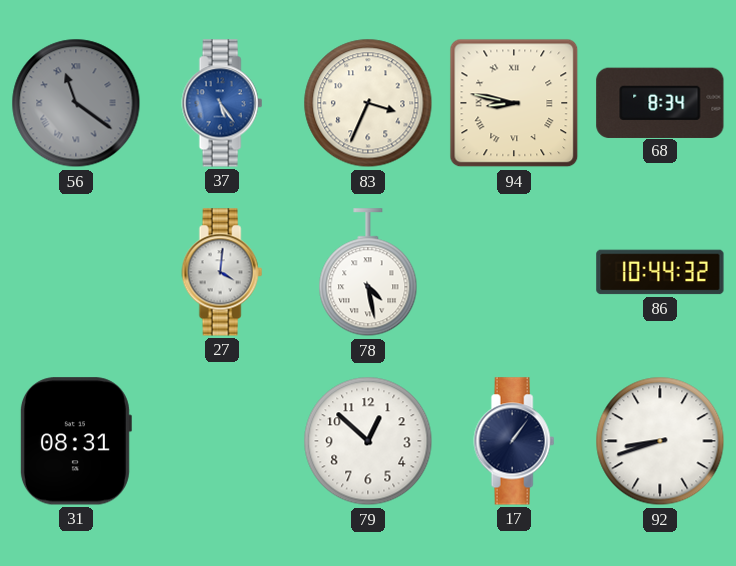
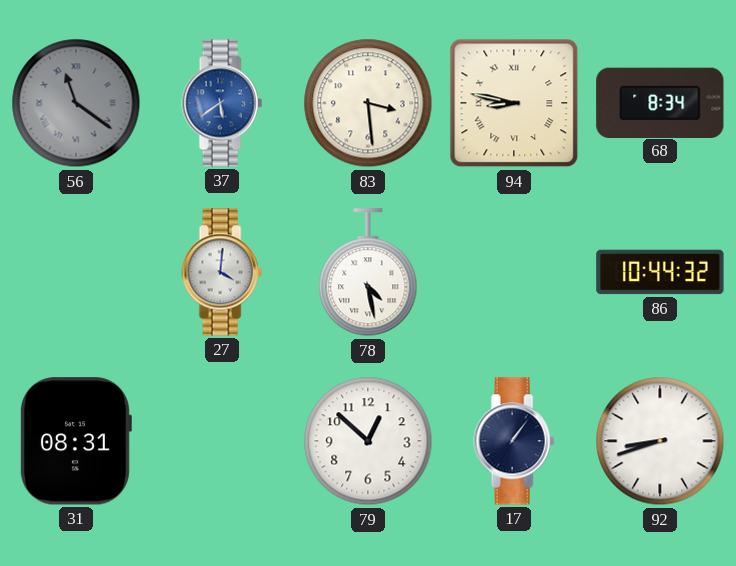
37: 5:24 -> 5:39
83: 3:34 -> 3:29
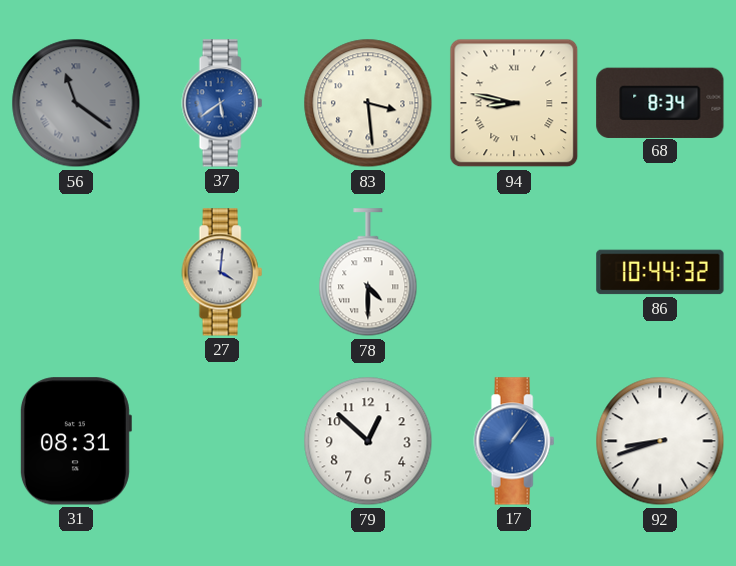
78: 4:28 -> 4:30
17 dial: navy -> blue
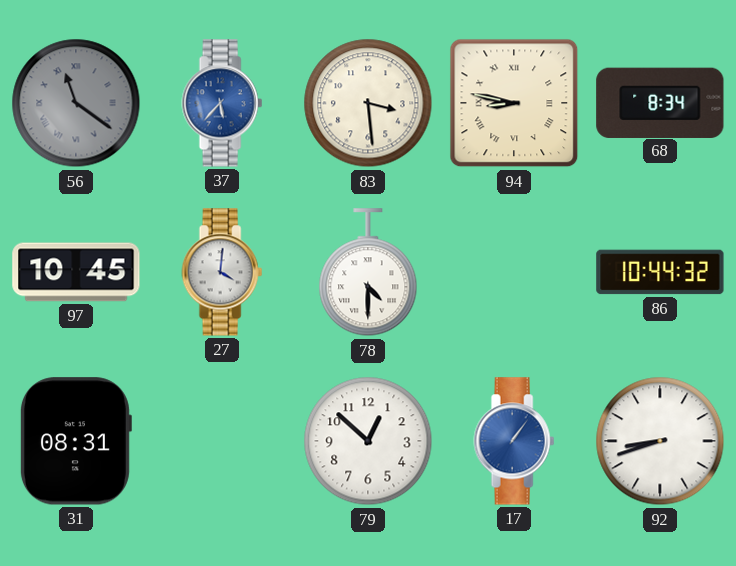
37: 5:39 -> 5:37
97: none -> 10:45
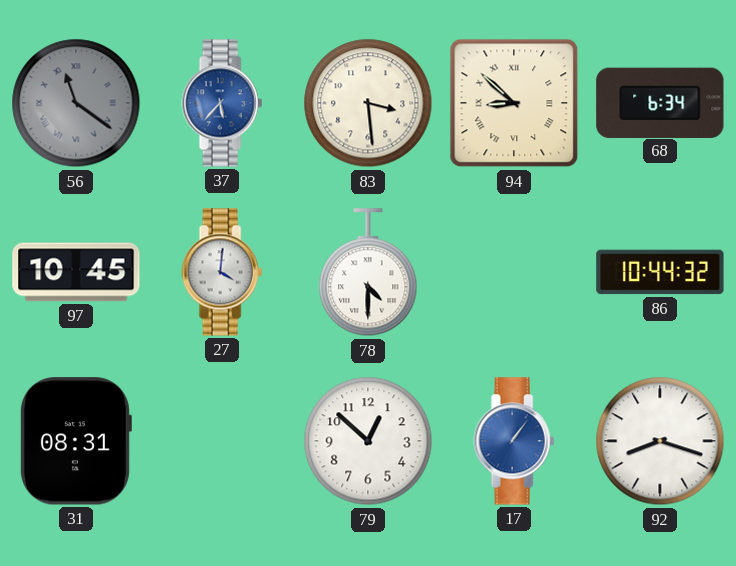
94: 8:47 -> 8:52
68: 8:34 -> 6:34
92: 8:42 -> 8:18
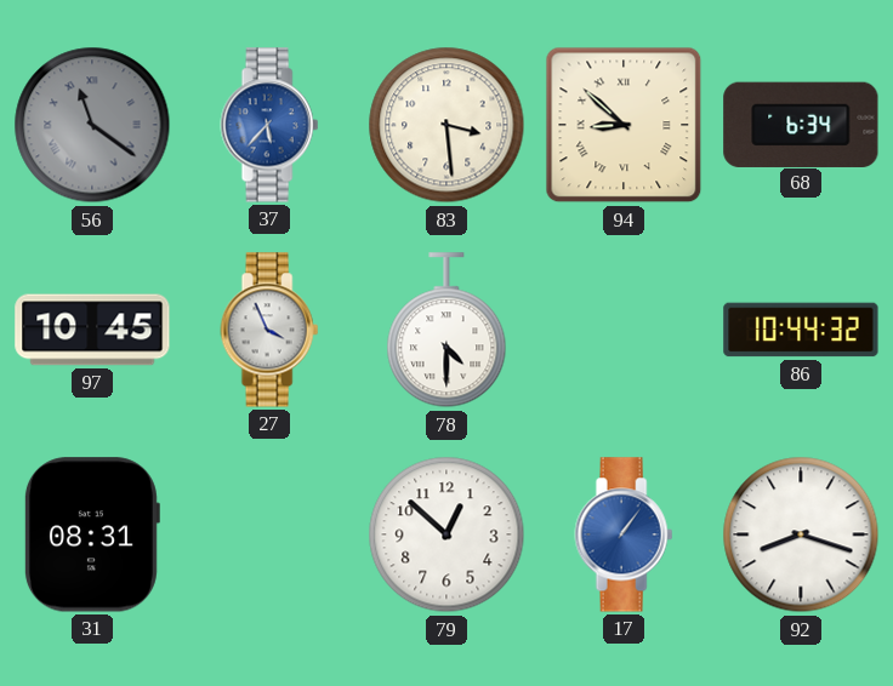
27: 4:01 -> 3:56
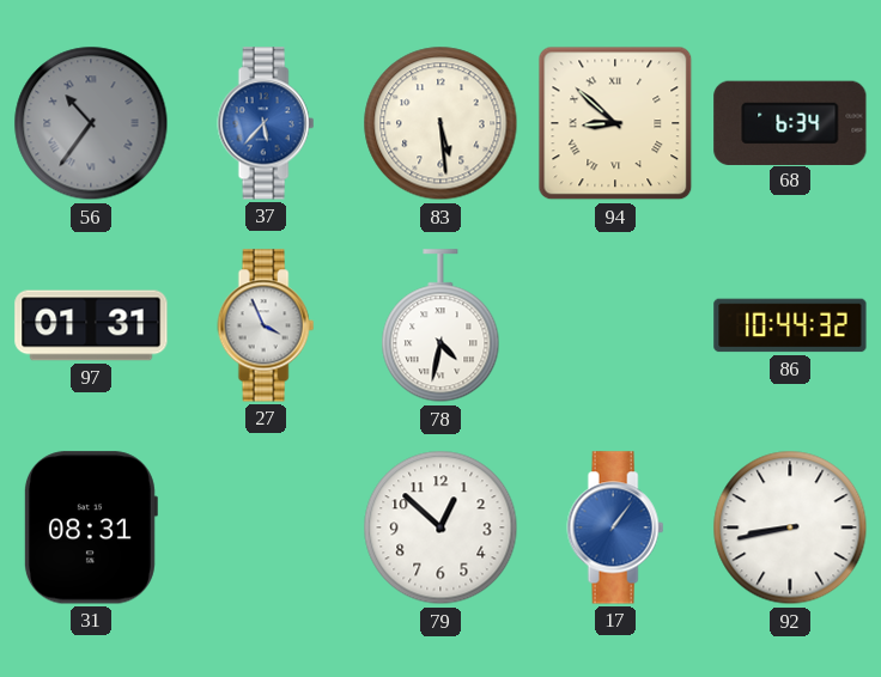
56: 11:21 -> 10:36
83: 3:29 -> 5:29
97: 10:45 -> 01:31
78: 4:30 -> 4:32
92: 8:18 -> 8:43
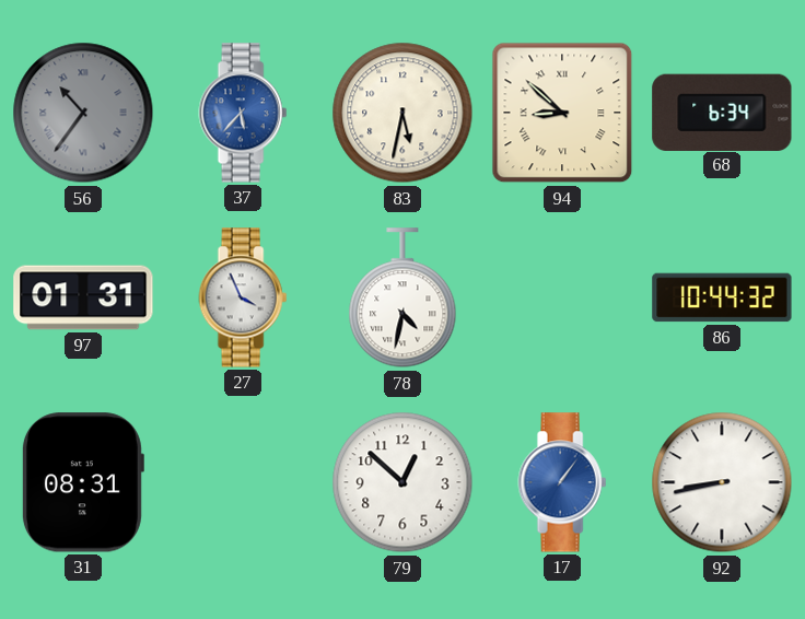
83: 5:29 -> 5:32
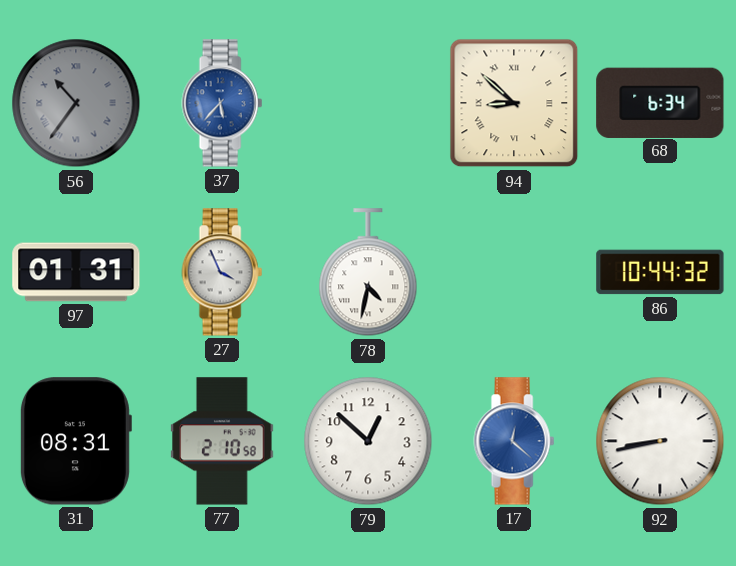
83: 5:32 -> none
77: none -> 2:10
17: 1:06 -> 12:22
